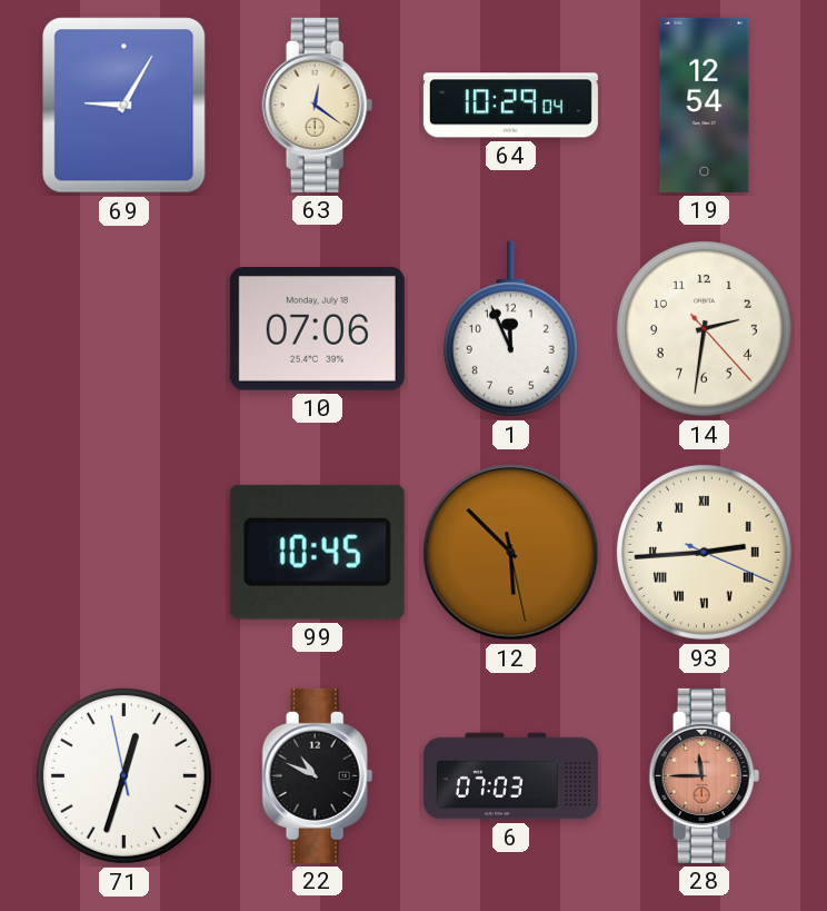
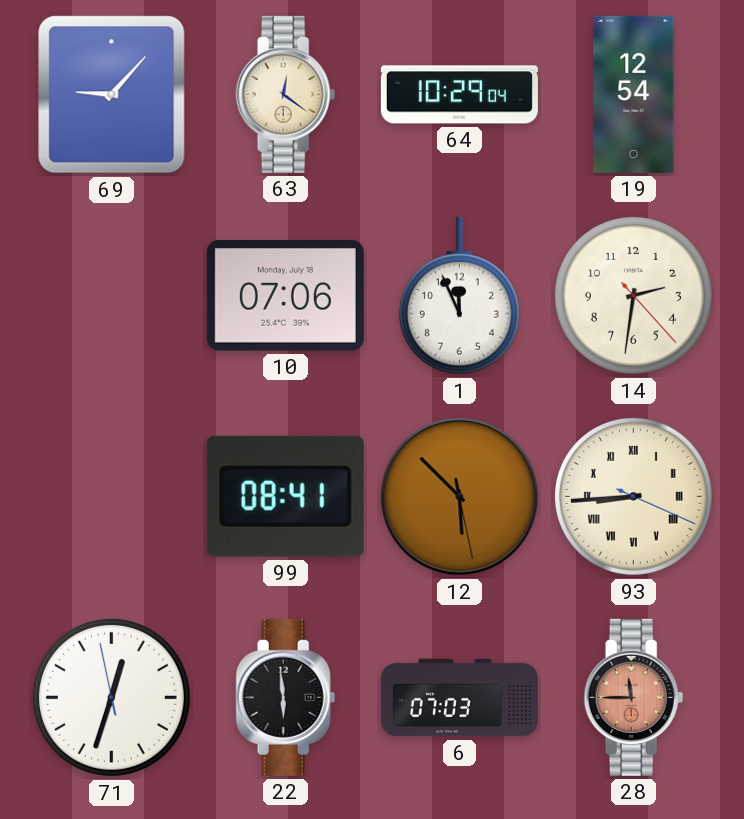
69: 9:05 -> 9:07
99: 10:45 -> 08:41
93: 2:44 -> 8:44
22: 10:49 -> 5:59
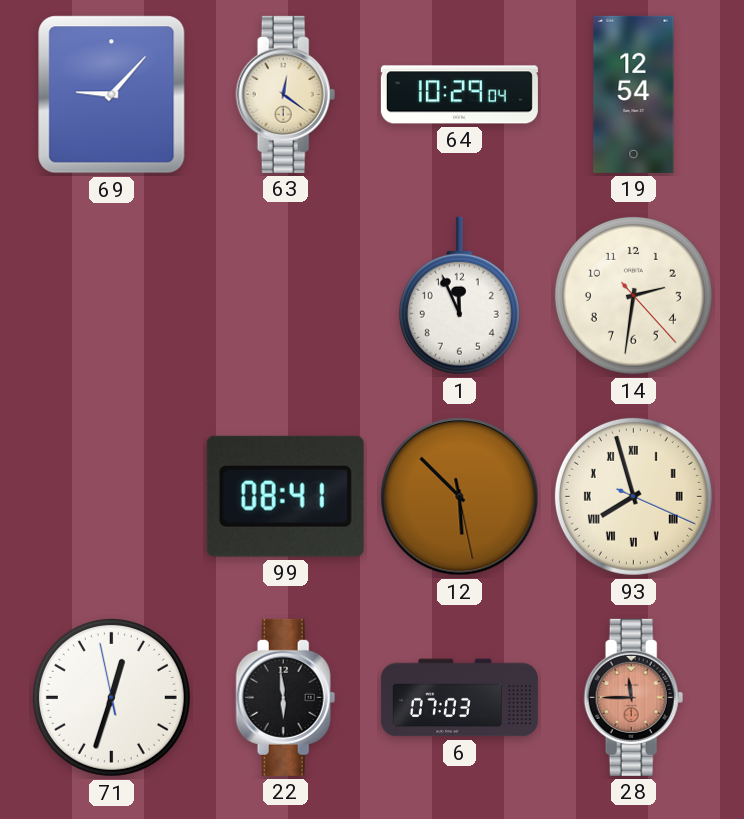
10: 07:06 -> none
93: 8:44 -> 7:57
